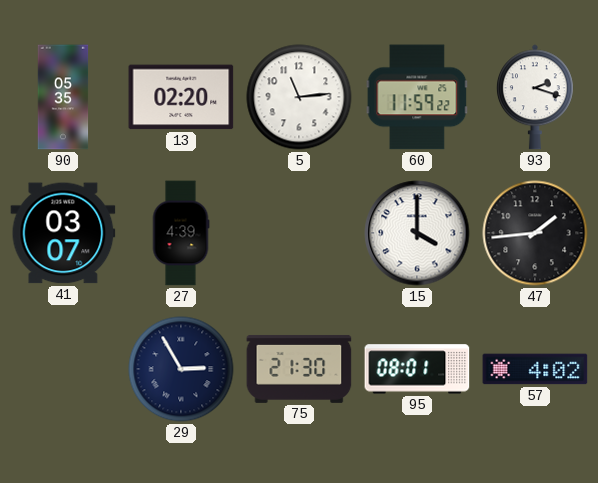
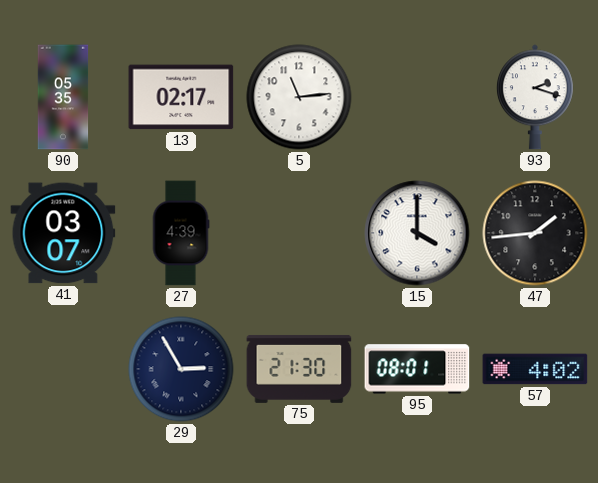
13: 02:20 -> 02:17
60: 11:59 -> none
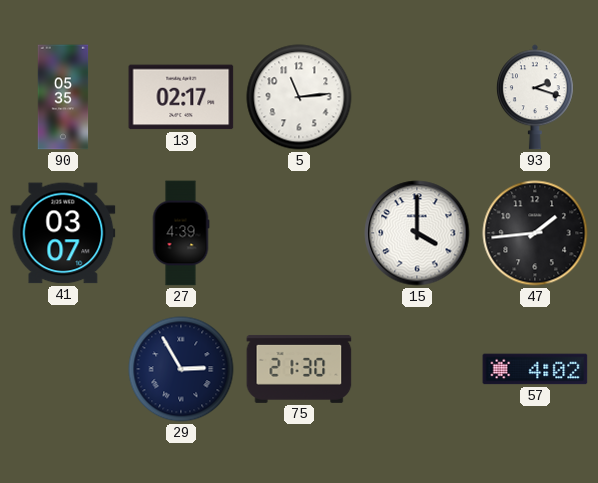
95: 08:01 -> none
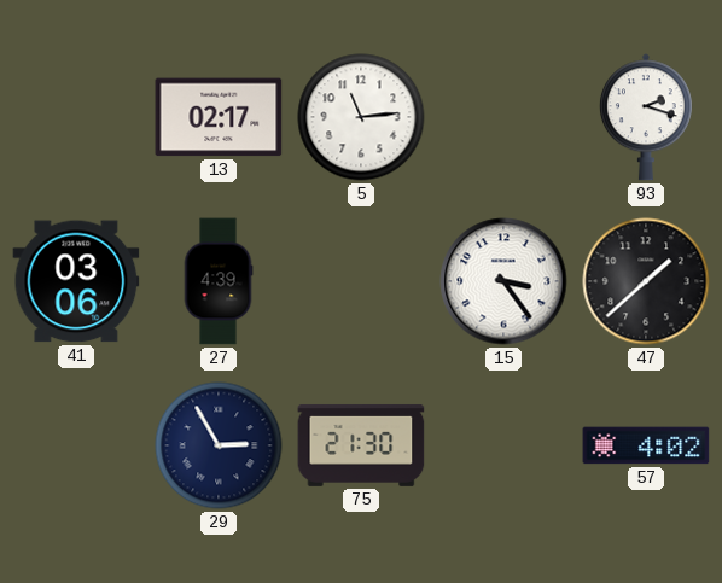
90: 05:35 -> none
41: 03:07 -> 03:06
15: 4:00 -> 3:24
47: 1:44 -> 1:38
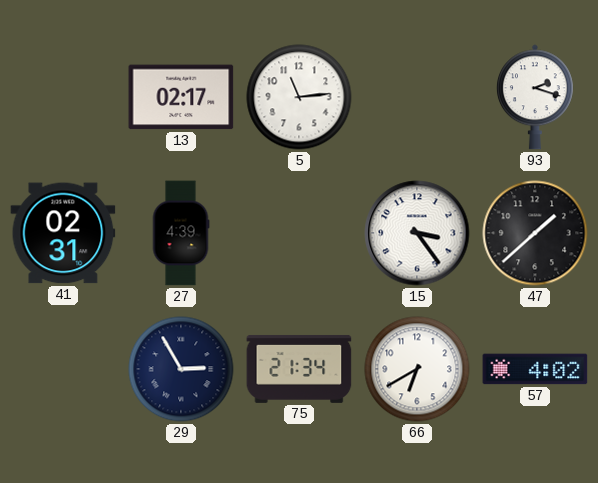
41: 03:06 -> 02:31
75: 21:30 -> 21:34
66: none -> 6:40
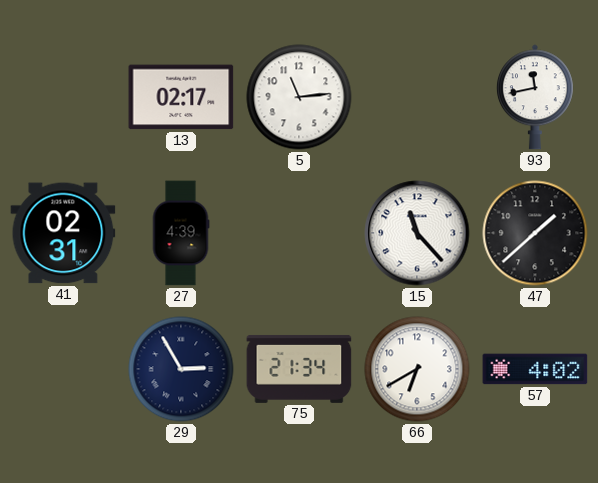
93: 2:18 -> 11:43
15: 3:24 -> 11:23
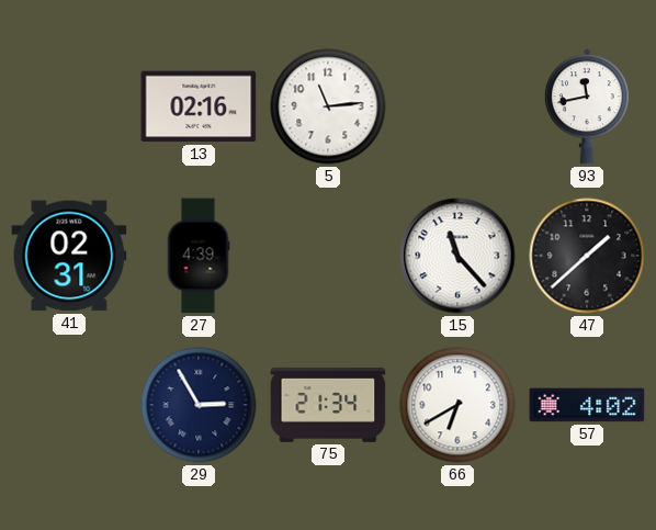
13: 02:17 -> 02:16
